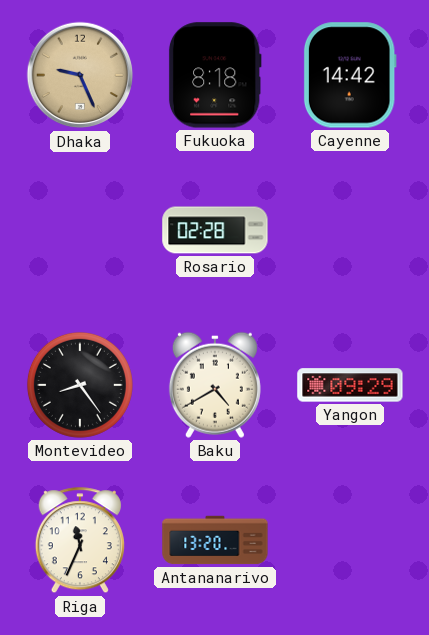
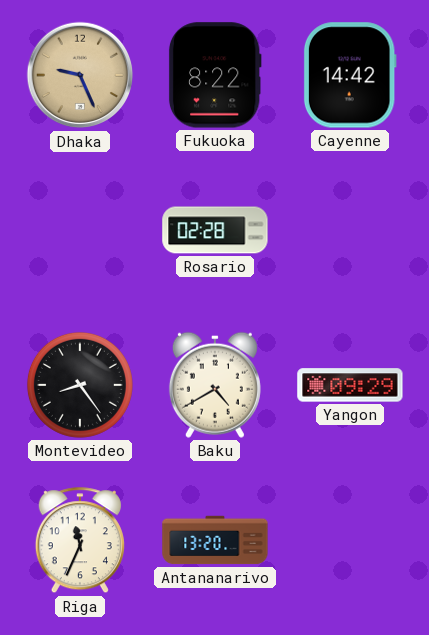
Fukuoka: 8:18 -> 8:22
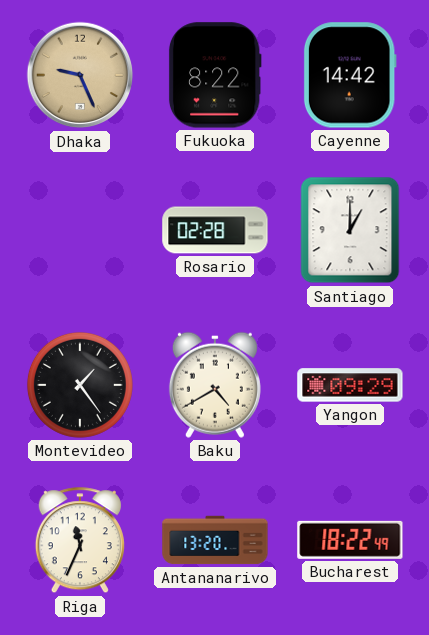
Santiago: none -> 1:00
Montevideo: 8:24 -> 1:24
Bucharest: none -> 18:22
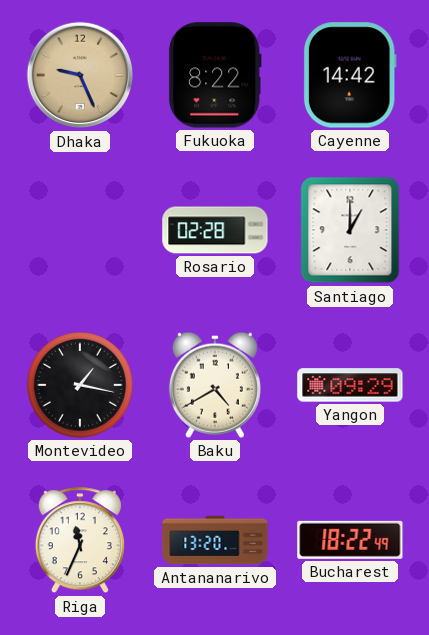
Montevideo: 1:24 -> 1:17
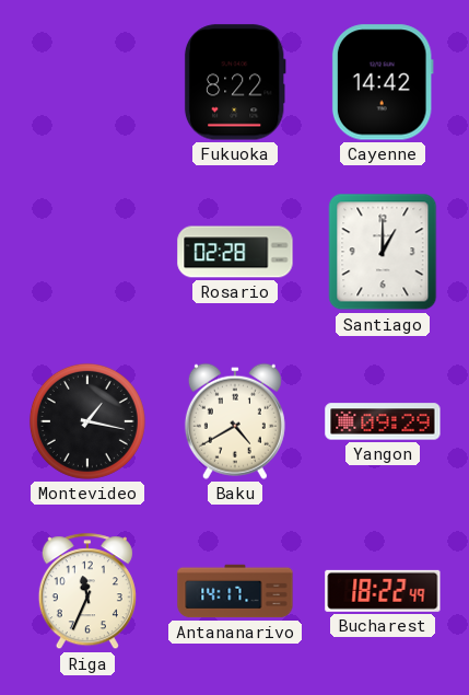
Dhaka: 9:26 -> none
Antananarivo: 13:20 -> 14:17
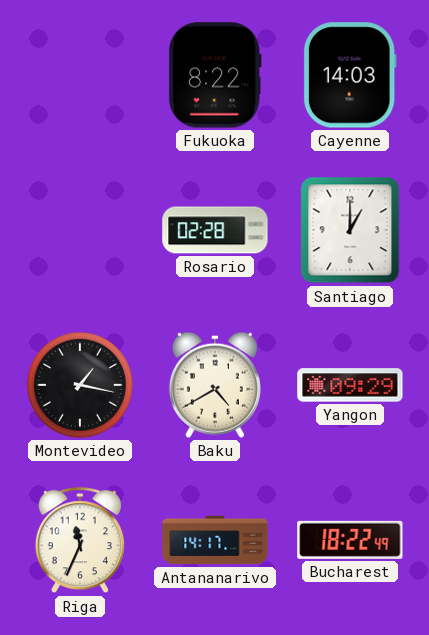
Cayenne: 14:42 -> 14:03
